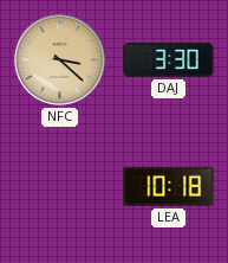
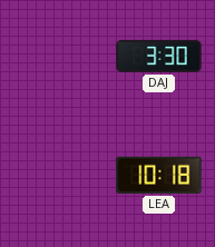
NFC: 3:22 -> none
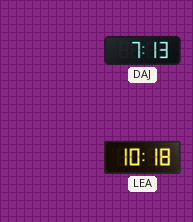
DAJ: 3:30 -> 7:13
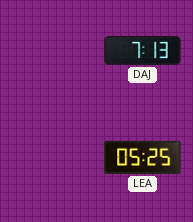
LEA: 10:18 -> 05:25
